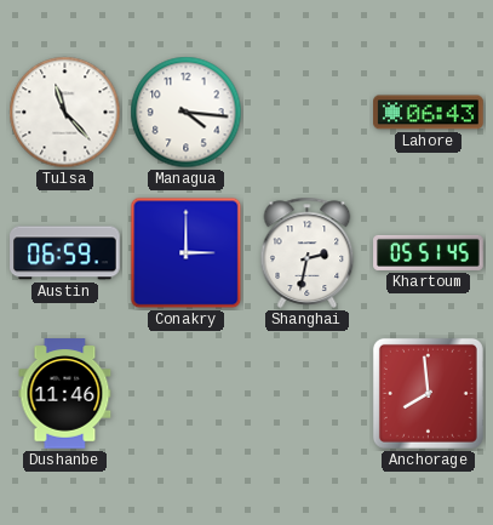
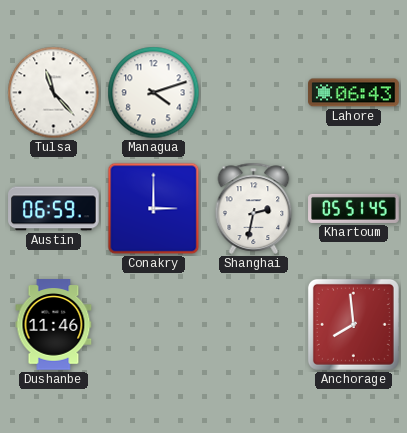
Managua: 4:16 -> 4:12
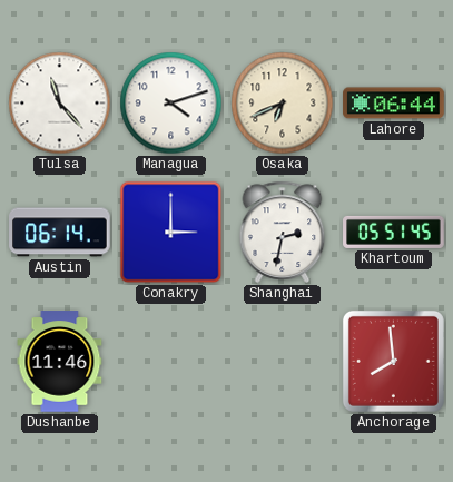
Osaka: none -> 6:41
Lahore: 06:43 -> 06:44
Austin: 06:59 -> 06:14
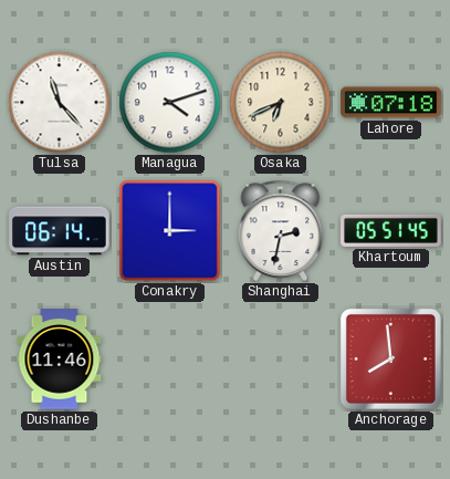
Lahore: 06:44 -> 07:18
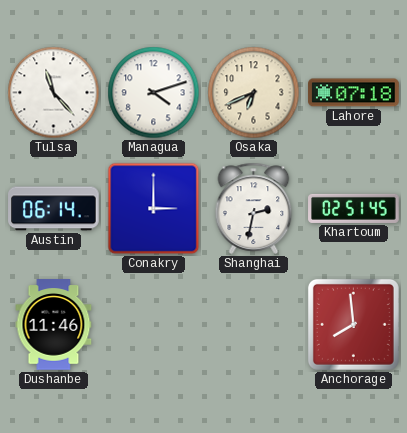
Khartoum: 05:51 -> 02:51
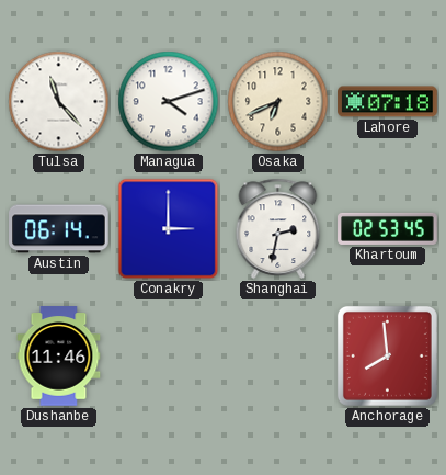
Khartoum: 02:51 -> 02:53
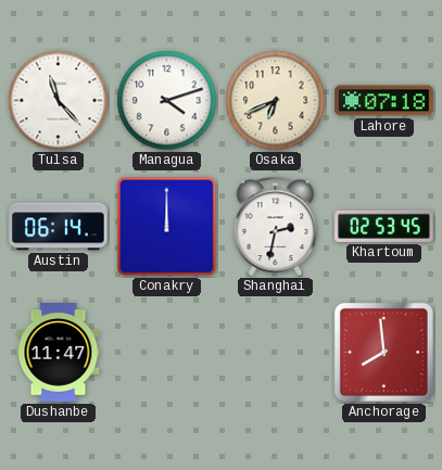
Conakry: 3:00 -> 12:00
Dushanbe: 11:46 -> 11:47
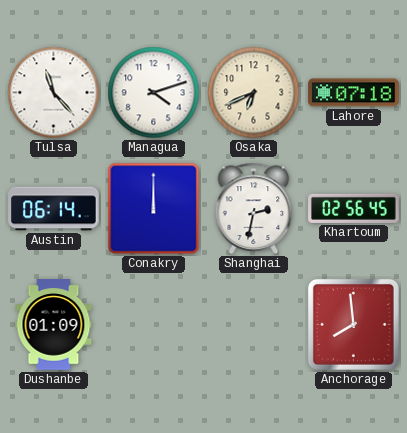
Khartoum: 02:53 -> 02:56
Dushanbe: 11:47 -> 01:09
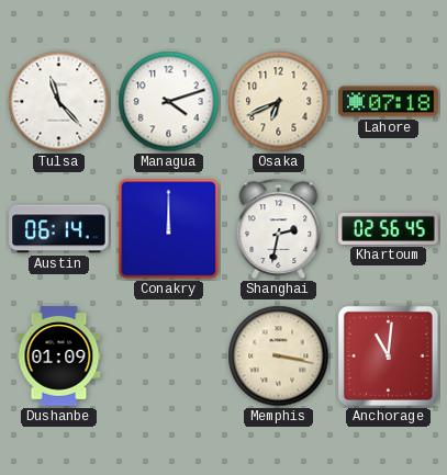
Memphis: none -> 3:17
Anchorage: 7:59 -> 11:01
